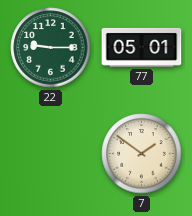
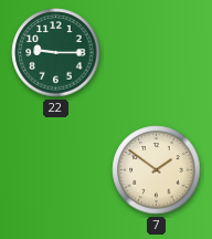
77: 05:01 -> none
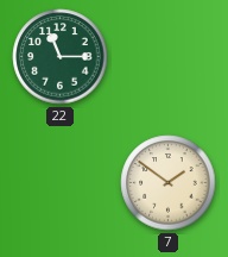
22: 9:15 -> 11:15
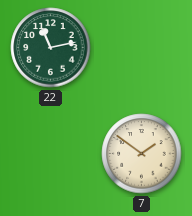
22: 11:15 -> 11:13
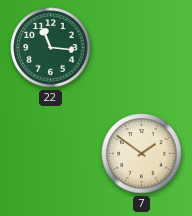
22: 11:13 -> 11:16
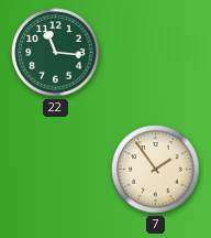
7: 1:51 -> 1:54
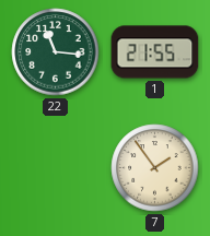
1: none -> 21:55
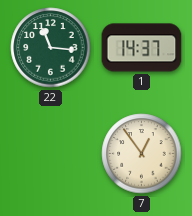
1: 21:55 -> 14:37
7: 1:54 -> 12:54
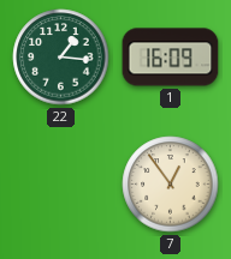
22: 11:16 -> 1:16
1: 14:37 -> 16:09
